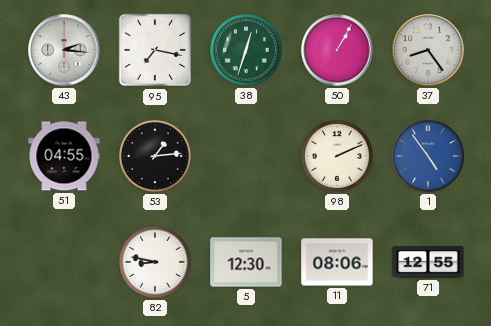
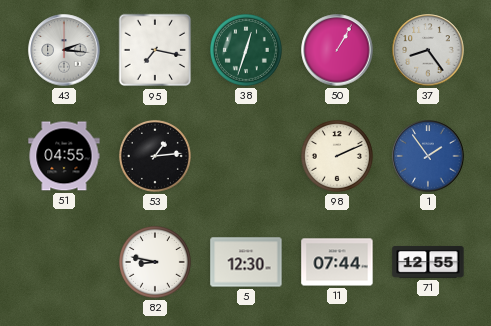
1: 4:54 -> 1:54
11: 08:06 -> 07:44
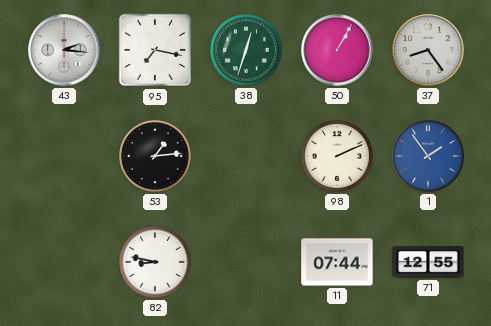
51: 04:55 -> none
5: 12:30 -> none
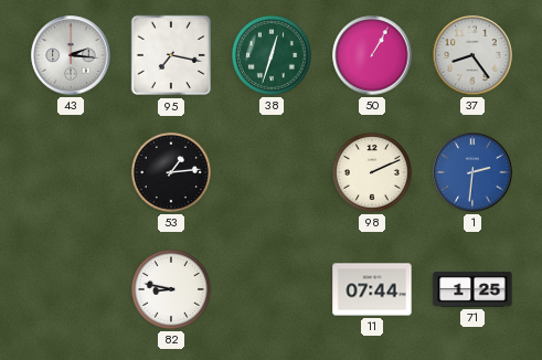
1: 1:54 -> 2:31
71: 12:55 -> 1:25
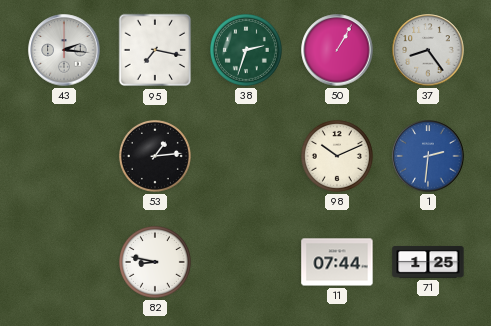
38: 12:33 -> 2:33
98: 2:11 -> 10:11
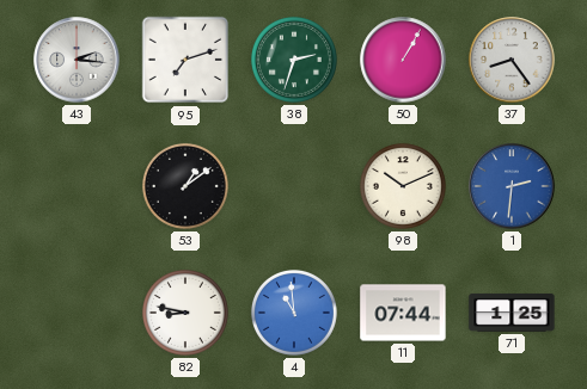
95: 7:17 -> 7:12
53: 1:14 -> 1:09
4: none -> 10:59
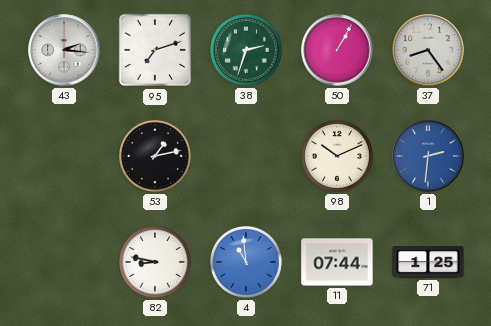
53: 1:09 -> 1:13
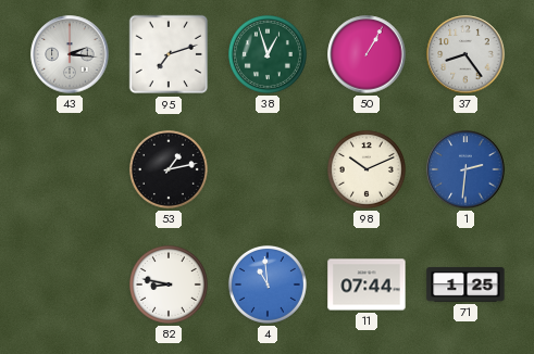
38: 2:33 -> 12:57
